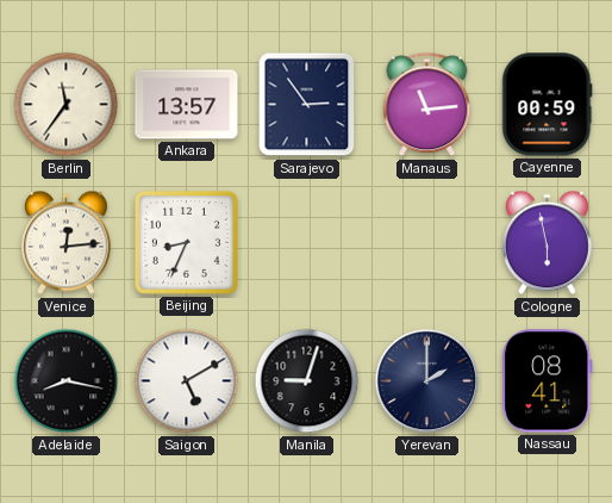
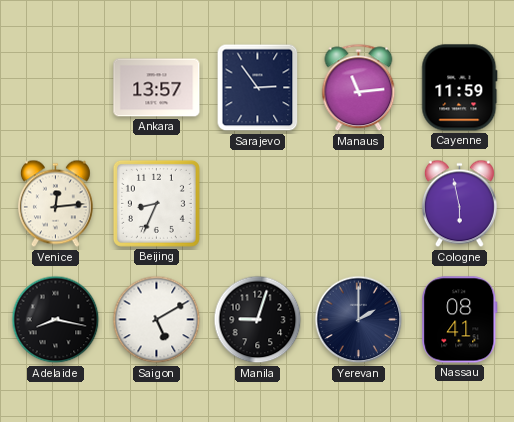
Berlin: 11:36 -> none
Cayenne: 00:59 -> 11:59
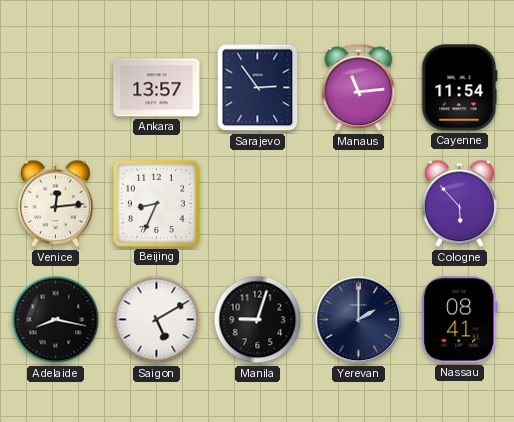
Cayenne: 11:59 -> 11:54
Cologne: 5:58 -> 5:53
